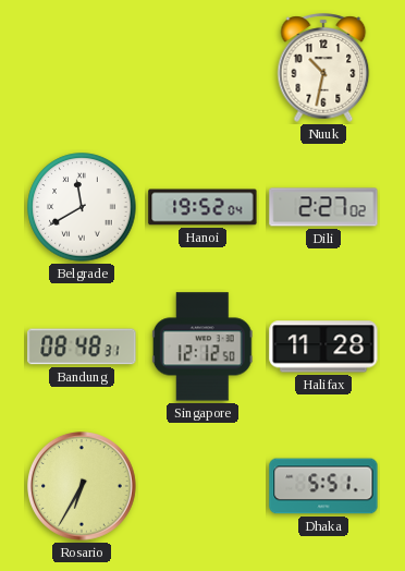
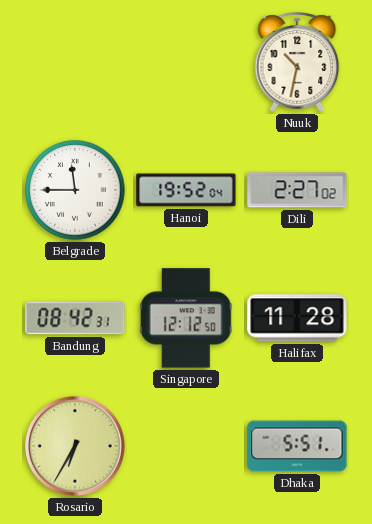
Belgrade: 11:40 -> 11:45
Bandung: 08:48 -> 08:42
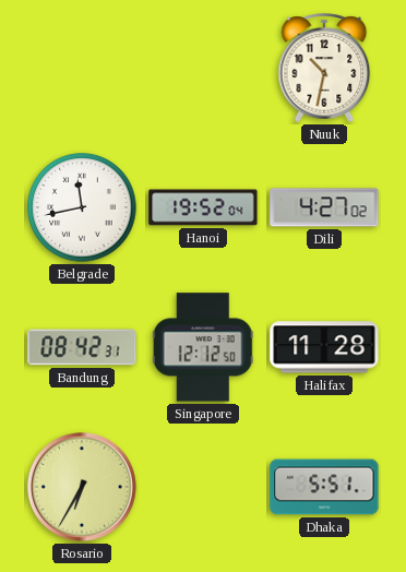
Belgrade: 11:45 -> 11:43
Dili: 2:27 -> 4:27
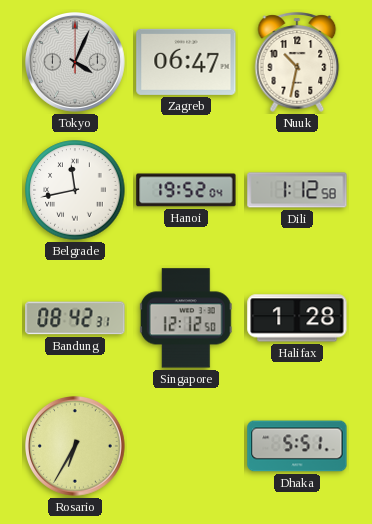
Tokyo: none -> 4:04
Zagreb: none -> 06:47
Dili: 4:27 -> 1:12
Halifax: 11:28 -> 1:28
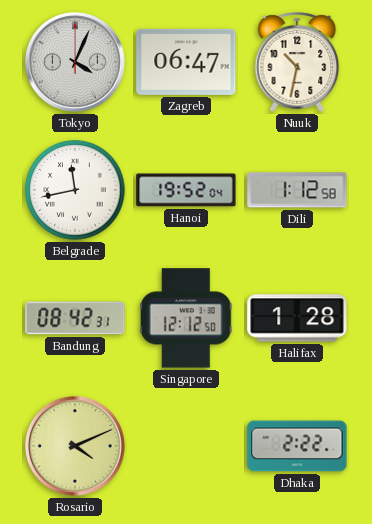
Rosario: 6:35 -> 4:11
Dhaka: 5:51 -> 2:22
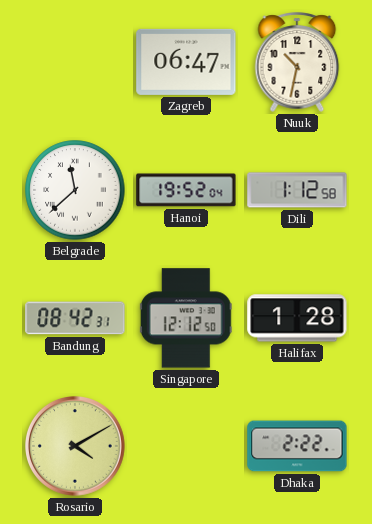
Tokyo: 4:04 -> none
Belgrade: 11:43 -> 11:38
Rosario: 4:11 -> 4:10
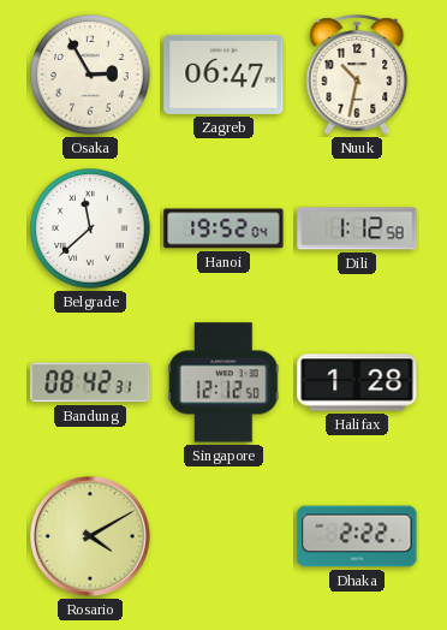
Osaka: none -> 2:55
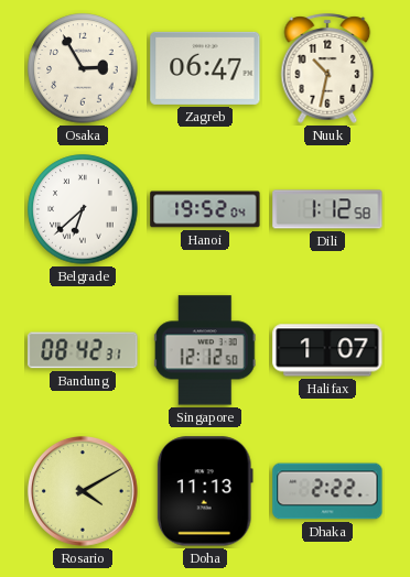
Belgrade: 11:38 -> 6:38
Halifax: 1:28 -> 1:07
Doha: none -> 11:13
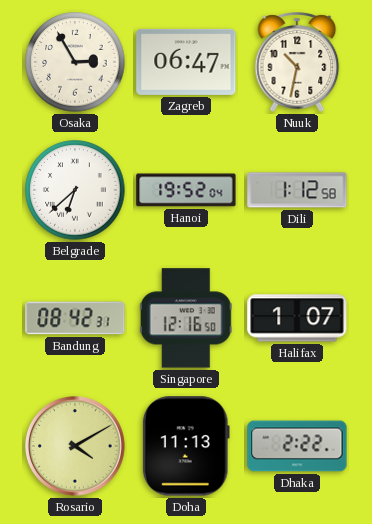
Singapore: 12:12 -> 12:16
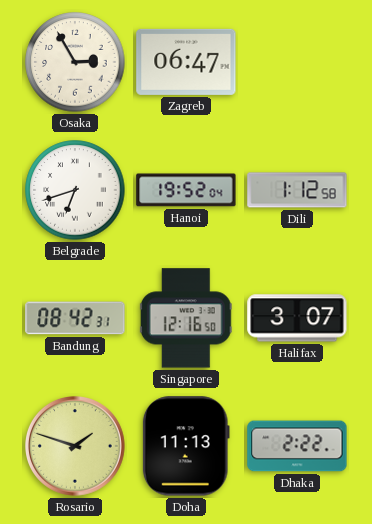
Nuuk: 10:32 -> none
Belgrade: 6:38 -> 6:42
Halifax: 1:07 -> 3:07
Rosario: 4:10 -> 1:48
